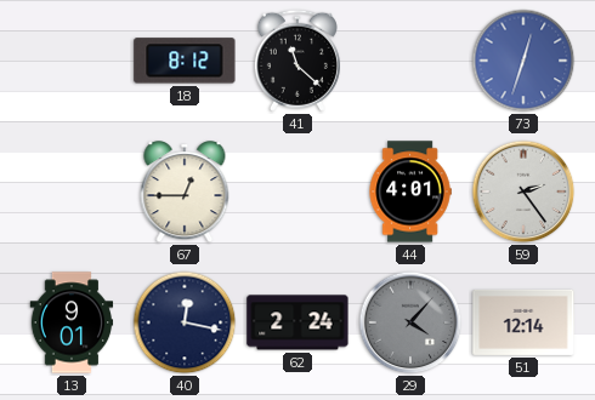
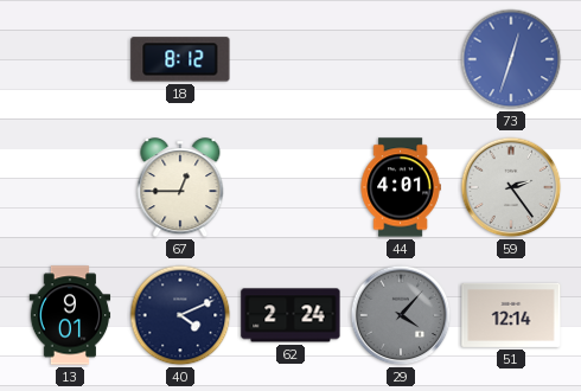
41: 11:22 -> none
40: 12:17 -> 4:11
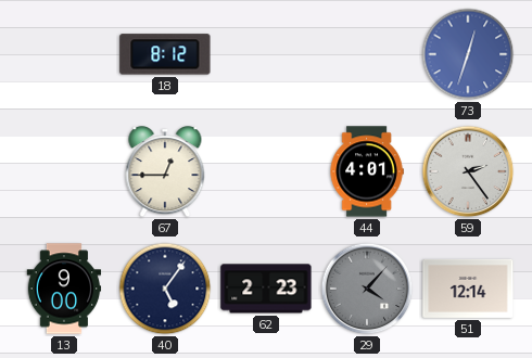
13: 9:01 -> 9:00
40: 4:11 -> 5:06
62: 2:24 -> 2:23
